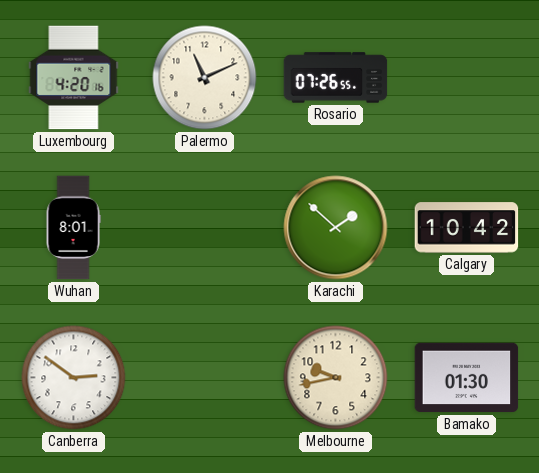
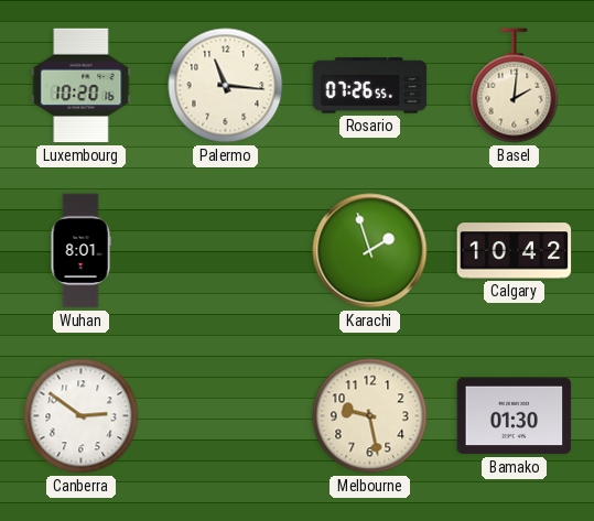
Luxembourg: 4:20 -> 10:20
Palermo: 11:11 -> 11:16
Basel: none -> 2:01
Karachi: 1:52 -> 1:57
Melbourne: 9:43 -> 9:28
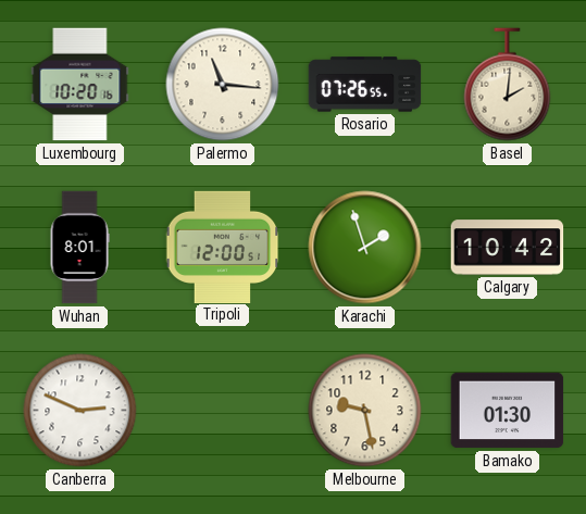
Tripoli: none -> 12:00
Canberra: 2:51 -> 2:49
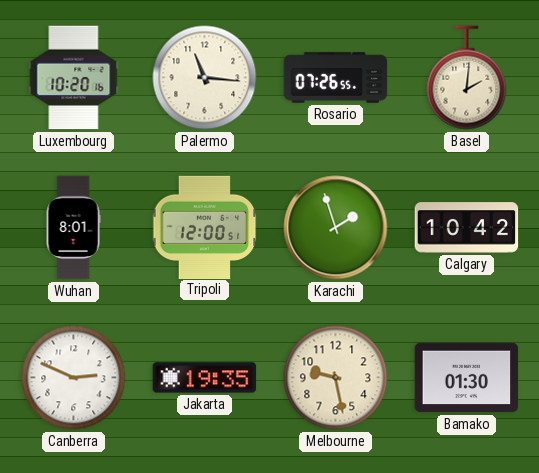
Jakarta: none -> 19:35
